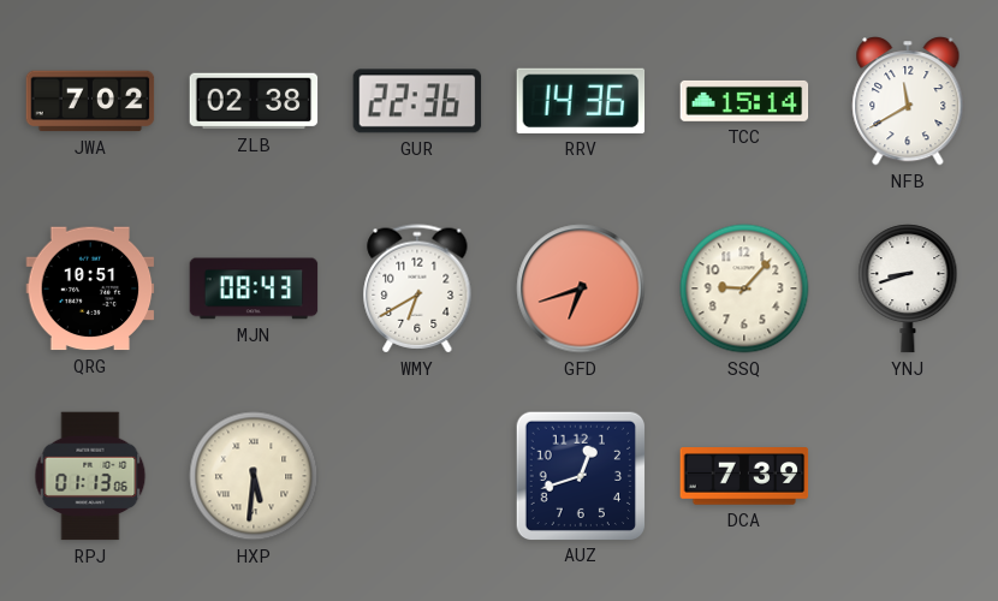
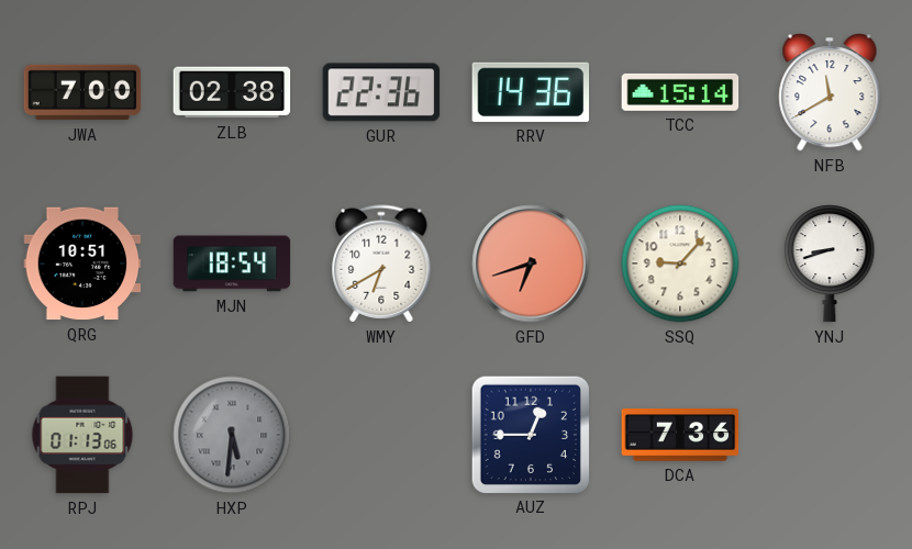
JWA: 7:02 -> 7:00
MJN: 08:43 -> 18:54
HXP dial: cream -> grey
AUZ: 12:42 -> 12:45
DCA: 7:39 -> 7:36
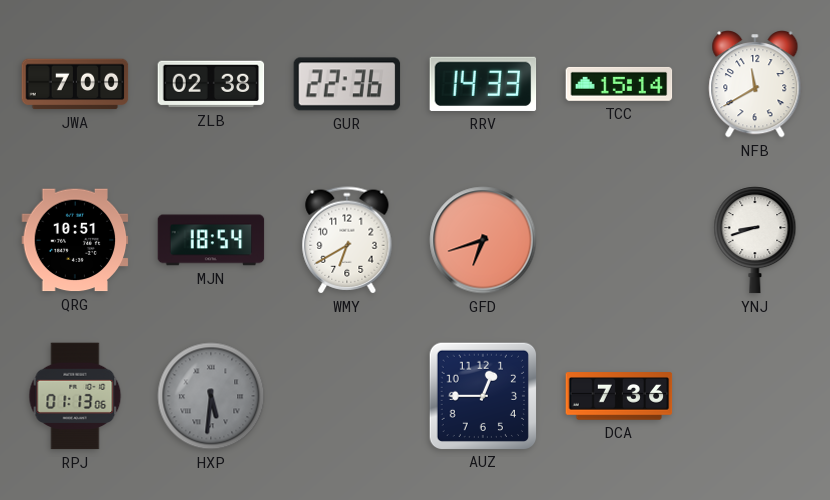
RRV: 14:36 -> 14:33
SSQ: 9:07 -> none
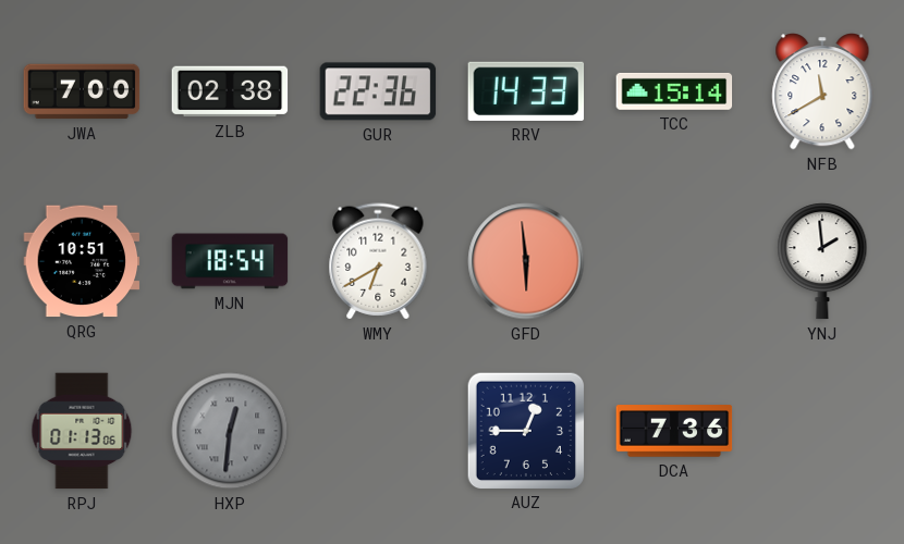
GFD: 6:42 -> 5:59
YNJ: 8:42 -> 1:59
HXP: 5:31 -> 12:31
